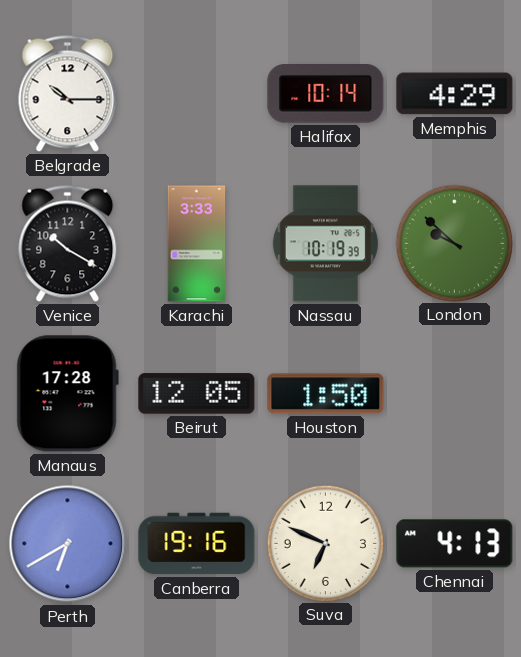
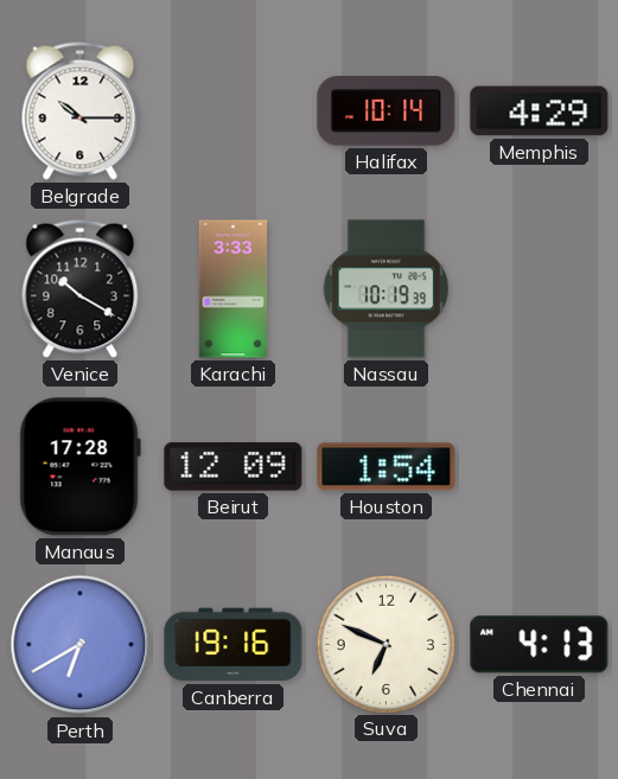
London: 9:52 -> none
Beirut: 12:05 -> 12:09
Houston: 1:50 -> 1:54
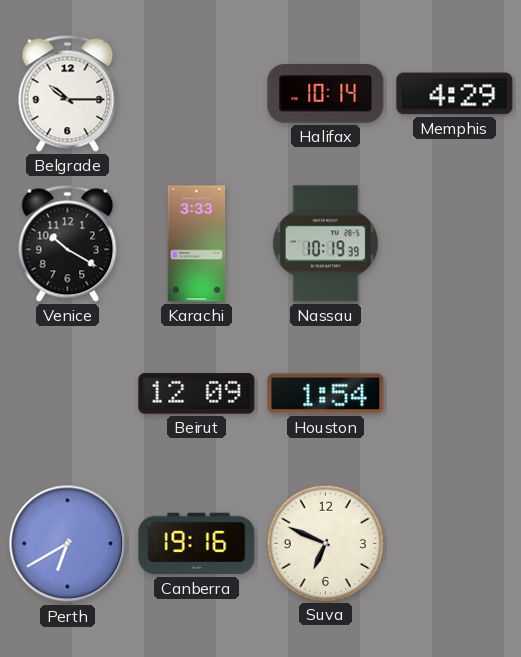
Manaus: 17:28 -> none
Chennai: 4:13 -> none
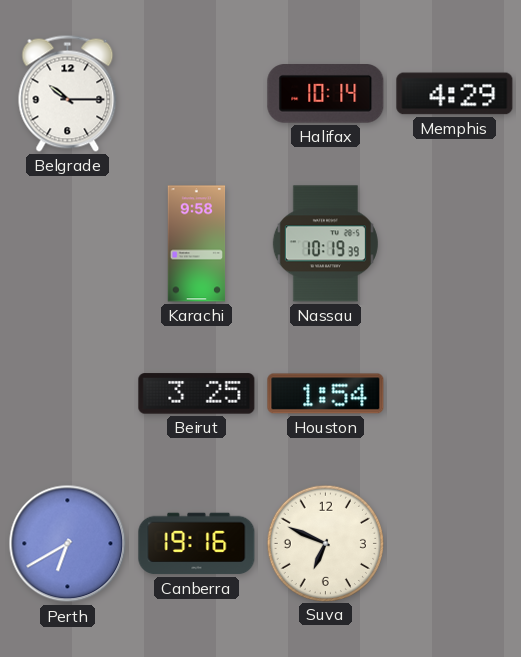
Venice: 10:20 -> none
Karachi: 3:33 -> 9:58
Beirut: 12:09 -> 3:25
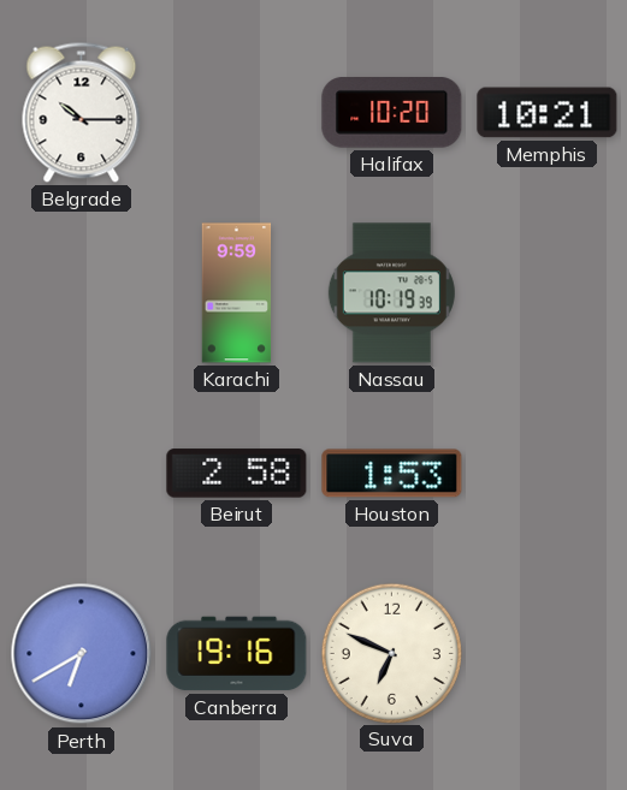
Halifax: 10:14 -> 10:20
Memphis: 4:29 -> 10:21
Karachi: 9:58 -> 9:59
Beirut: 3:25 -> 2:58
Houston: 1:54 -> 1:53
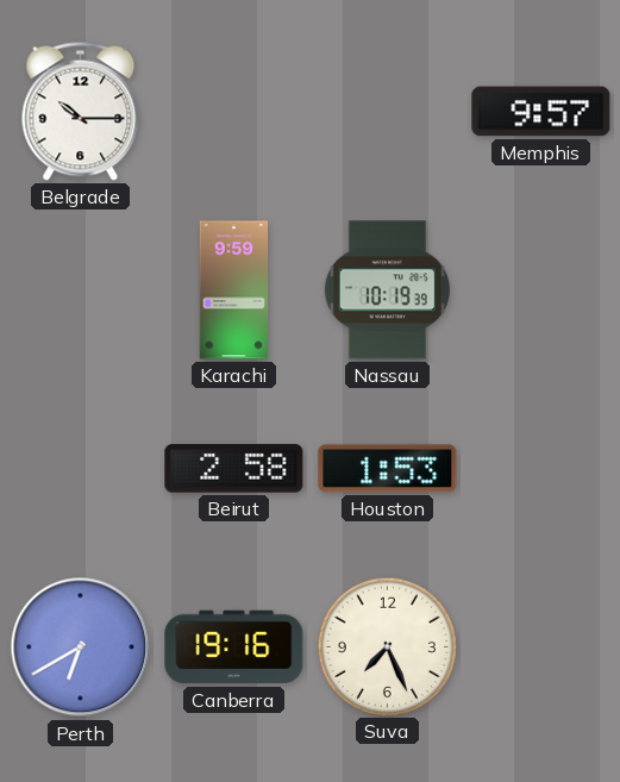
Halifax: 10:20 -> none
Memphis: 10:21 -> 9:57
Suva: 6:49 -> 7:26
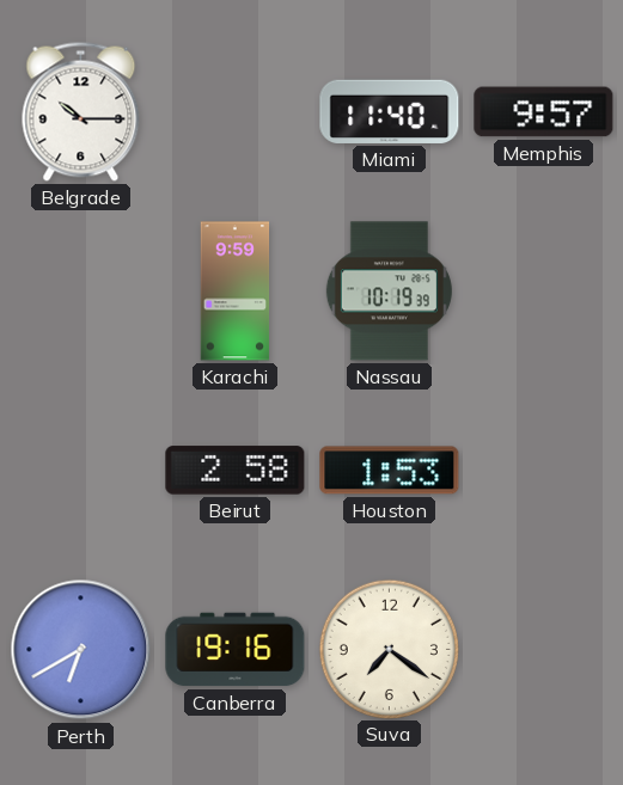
Miami: none -> 11:40
Suva: 7:26 -> 7:21
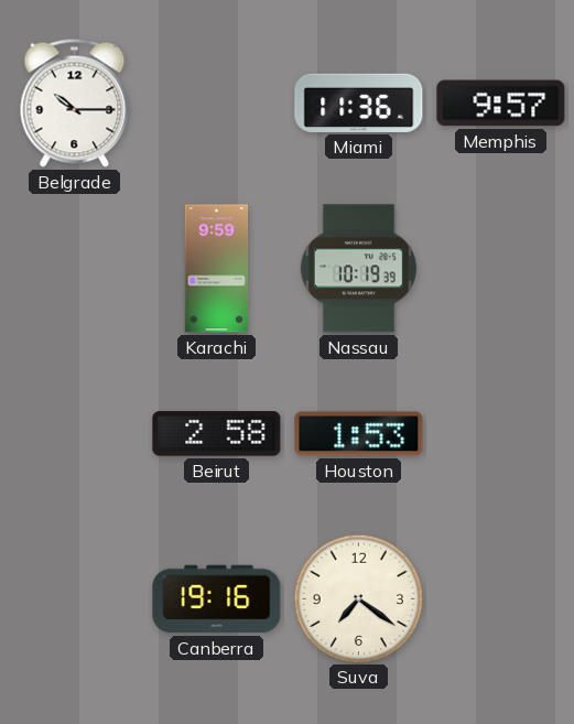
Miami: 11:40 -> 11:36
Perth: 6:40 -> none
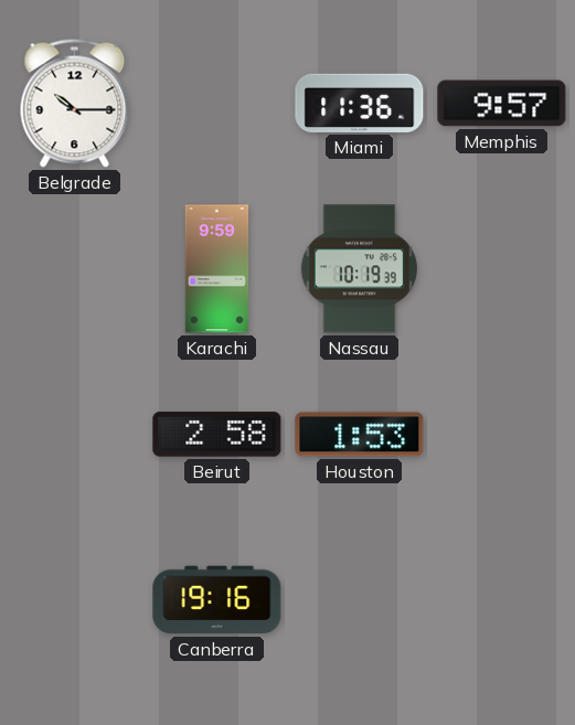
Suva: 7:21 -> none
